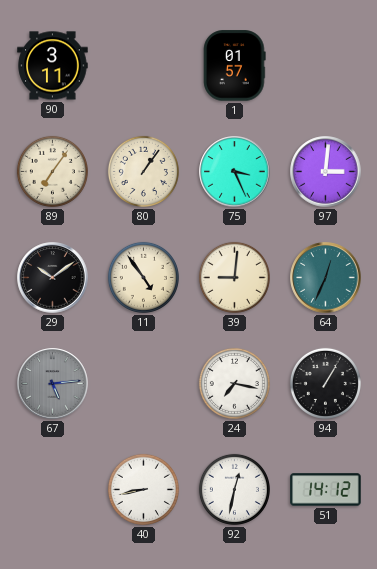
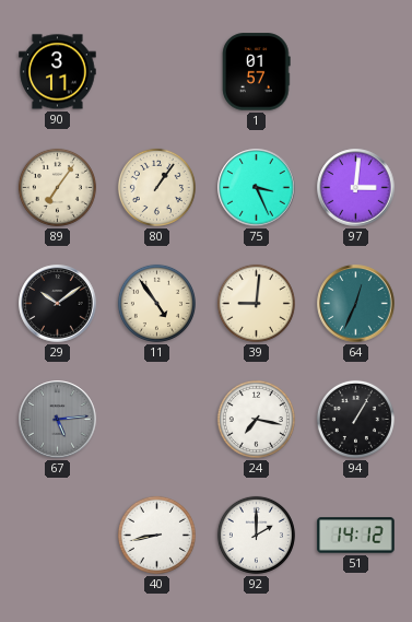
92: 12:32 -> 2:00
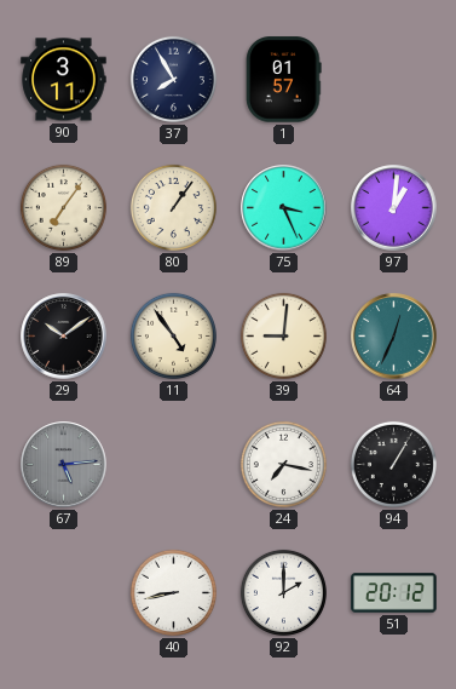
37: none -> 7:55
97: 3:01 -> 1:01
51: 14:12 -> 20:12
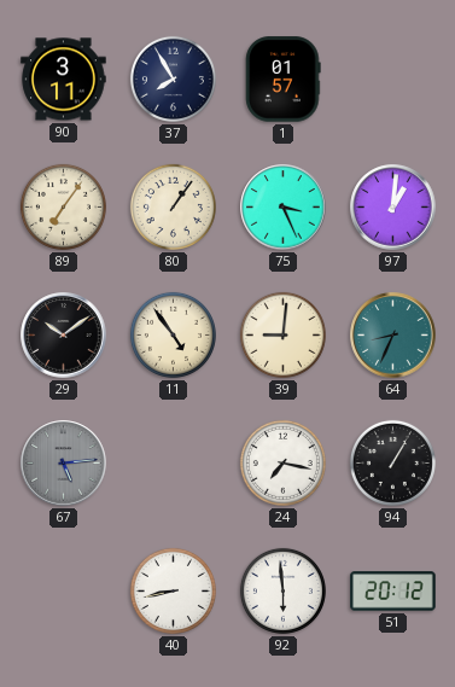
64: 12:34 -> 8:34
92: 2:00 -> 5:59
